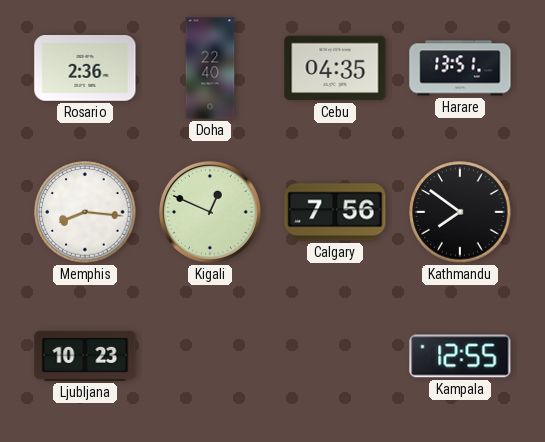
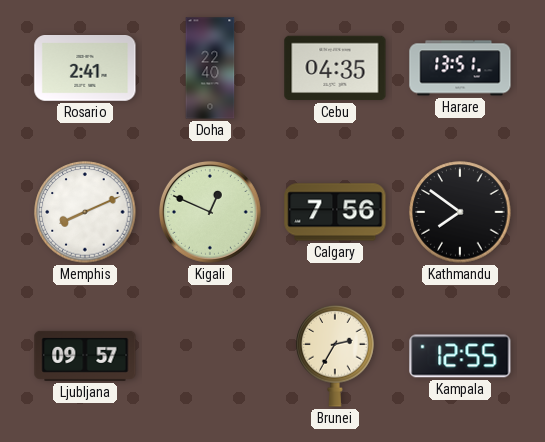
Rosario: 2:36 -> 2:41
Memphis: 8:16 -> 8:11
Ljubljana: 10:23 -> 09:57
Brunei: none -> 2:35
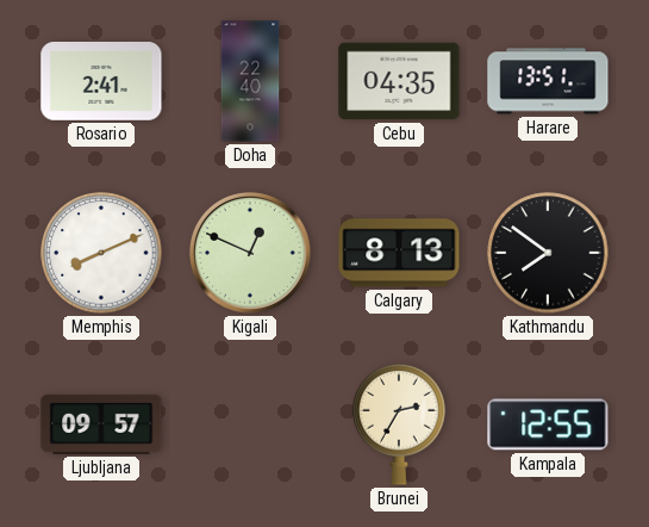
Calgary: 7:56 -> 8:13
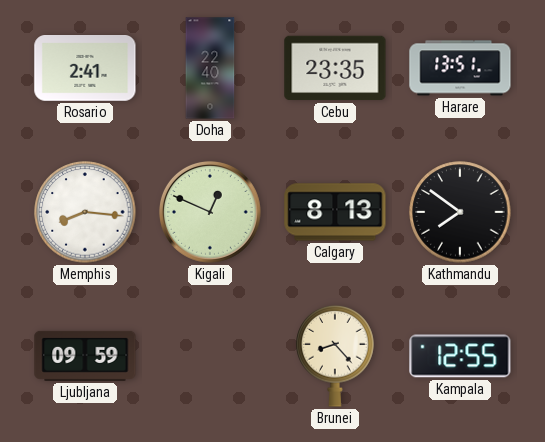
Cebu: 04:35 -> 23:35
Memphis: 8:11 -> 8:16
Ljubljana: 09:57 -> 09:59
Brunei: 2:35 -> 8:23
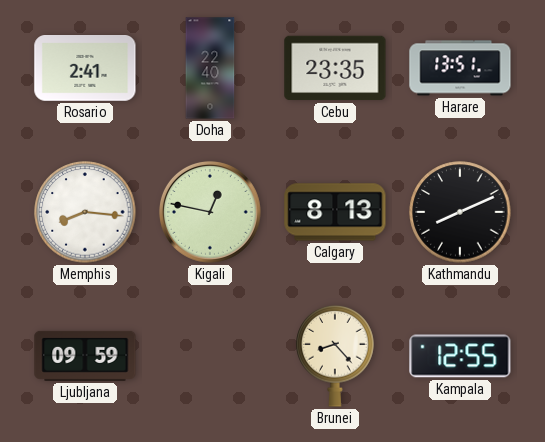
Kigali: 12:49 -> 12:47
Kathmandu: 7:51 -> 8:11
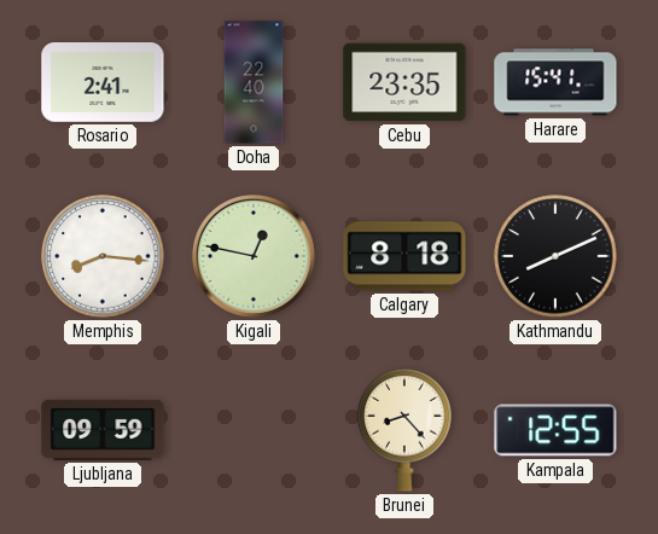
Harare: 13:51 -> 15:41
Calgary: 8:13 -> 8:18
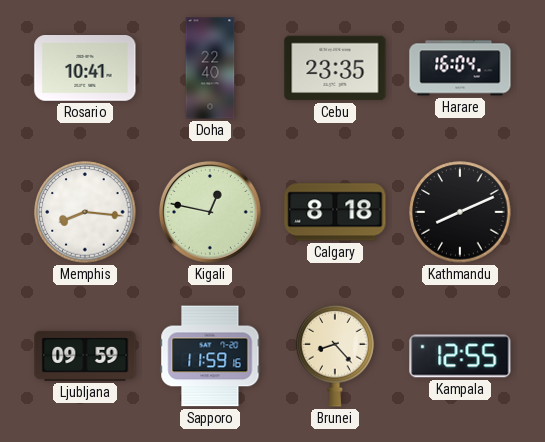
Rosario: 2:41 -> 10:41
Harare: 15:41 -> 16:04
Sapporo: none -> 11:59
